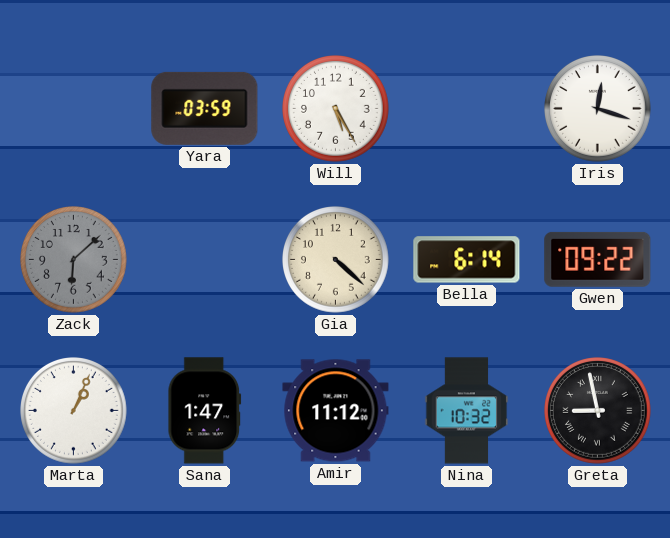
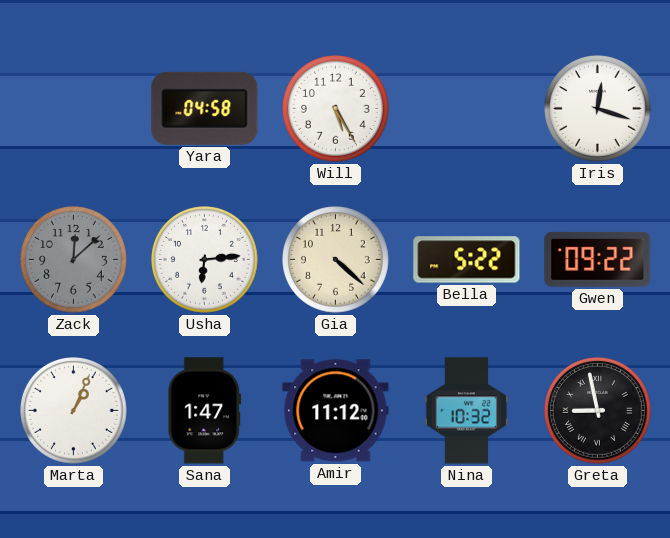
Yara: 03:59 -> 04:58
Zack: 6:08 -> 12:08
Usha: none -> 6:14
Bella: 6:14 -> 5:22
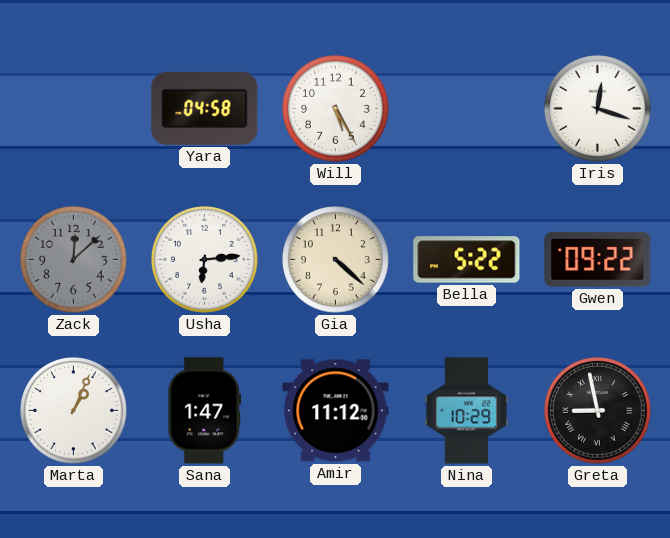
Nina: 10:32 -> 10:29
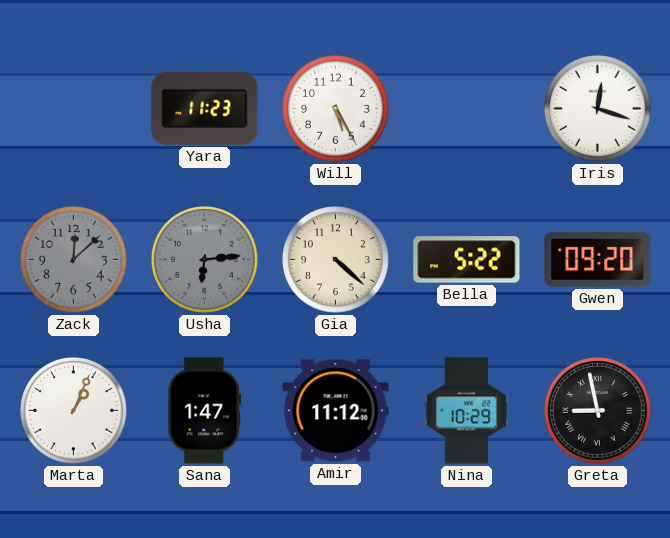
Yara: 04:58 -> 11:23
Usha dial: white -> grey
Gwen: 09:22 -> 09:20
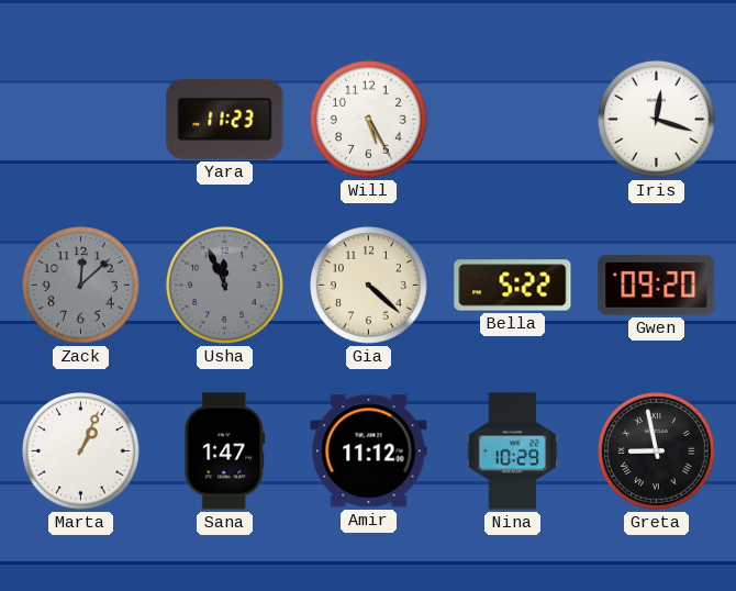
Usha: 6:14 -> 11:56
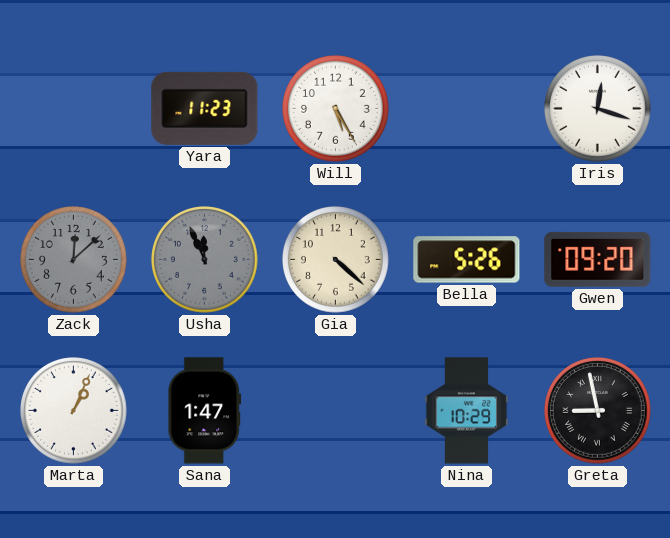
Bella: 5:22 -> 5:26
Amir: 11:12 -> none
